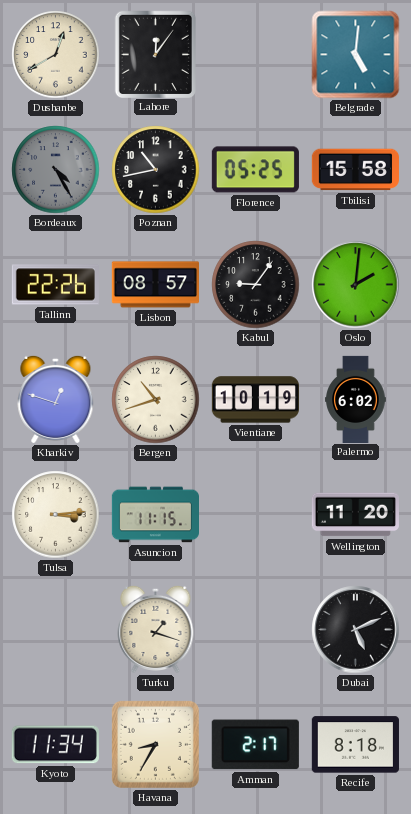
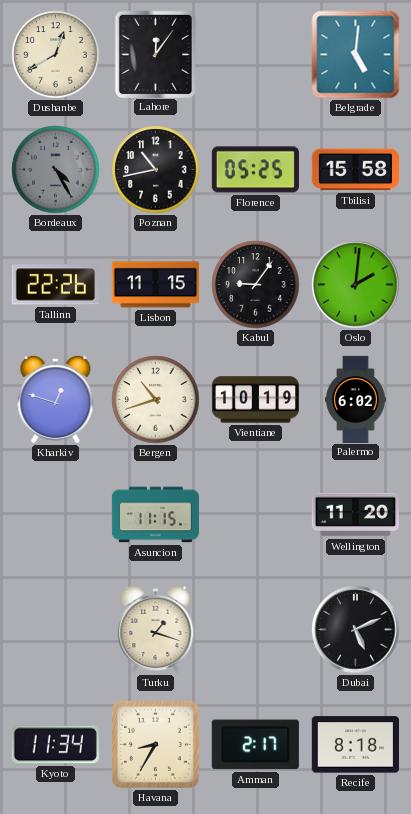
Lisbon: 08:57 -> 11:15
Tulsa: 3:14 -> none
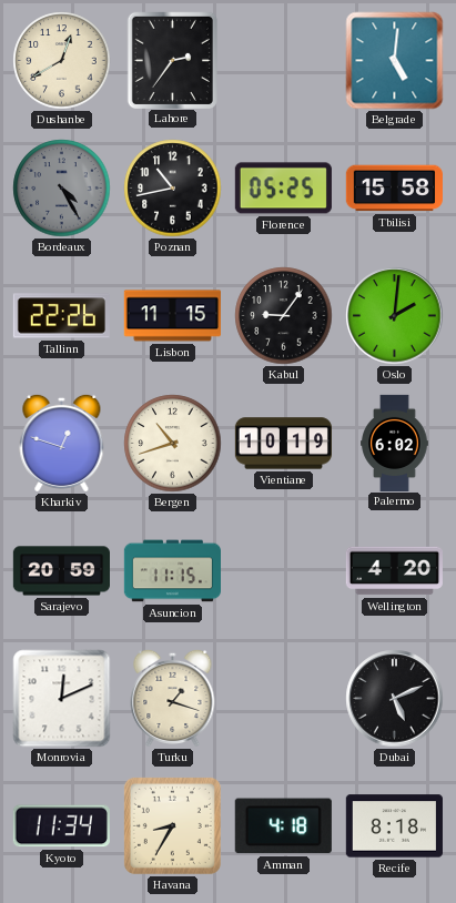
Lahore: 12:06 -> 2:36
Sarajevo: none -> 20:59
Wellington: 11:20 -> 4:20
Monrovia: none -> 12:11
Amman: 2:17 -> 4:18
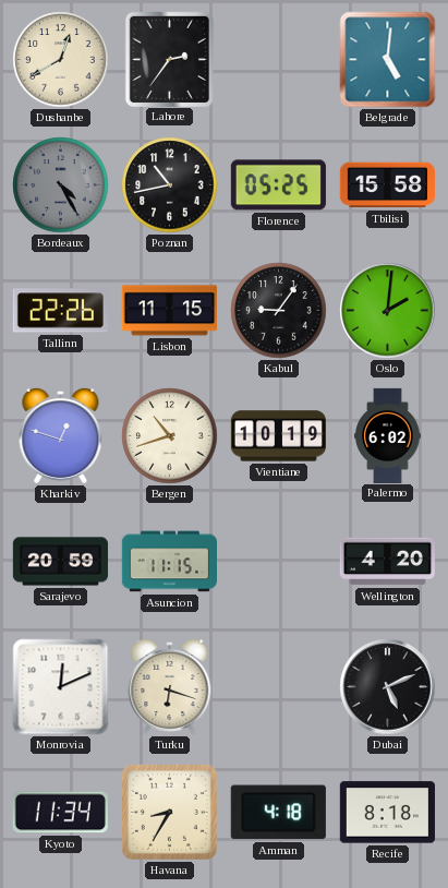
Turku: 1:18 -> 6:18
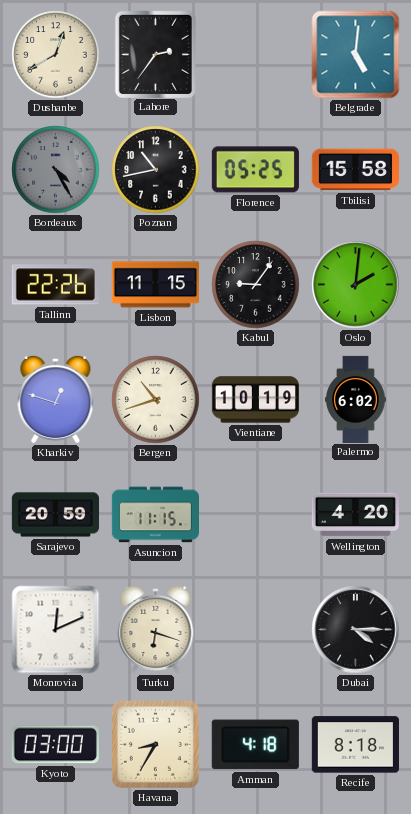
Dubai: 5:11 -> 4:15
Kyoto: 11:34 -> 03:00
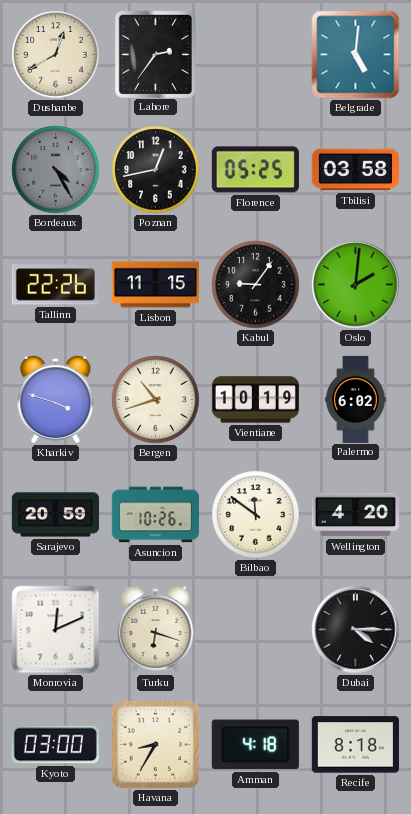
Poznan: 10:43 -> 12:43
Tbilisi: 15:58 -> 03:58
Kharkiv: 12:48 -> 3:48
Asuncion: 11:15 -> 10:26
Bilbao: none -> 11:51
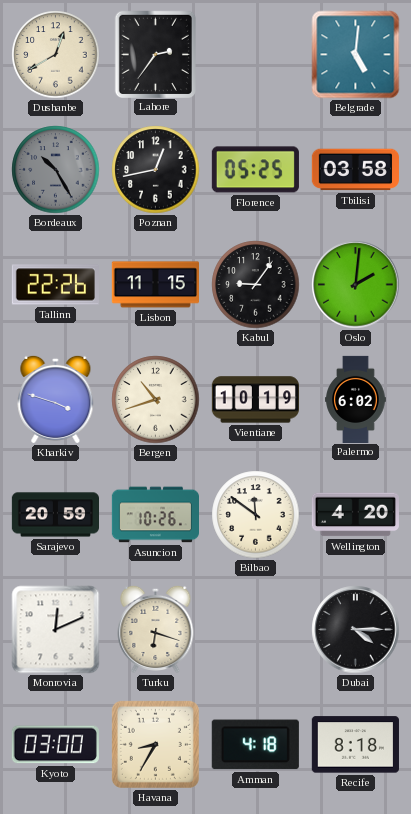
Bordeaux: 4:25 -> 10:25
